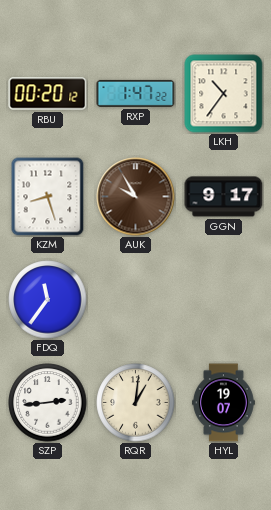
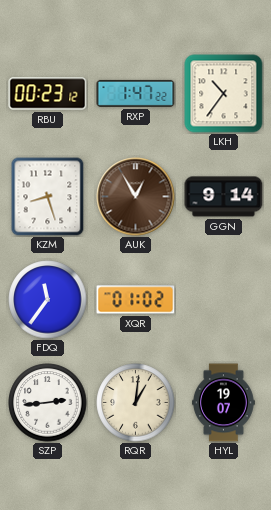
RBU: 00:20 -> 00:23
AUK: 9:55 -> 12:55
GGN: 9:17 -> 9:14
XQR: none -> 01:02
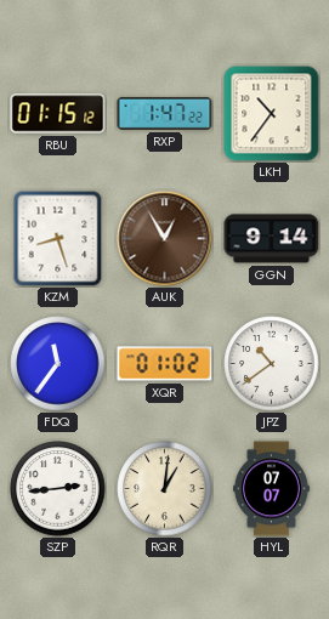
RBU: 00:23 -> 01:15
JPZ: none -> 10:39
HYL: 19:07 -> 07:07
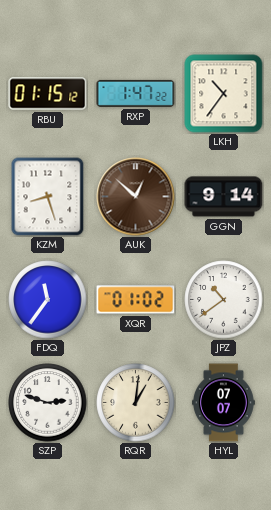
AUK: 12:55 -> 12:52
SZP: 2:44 -> 2:48
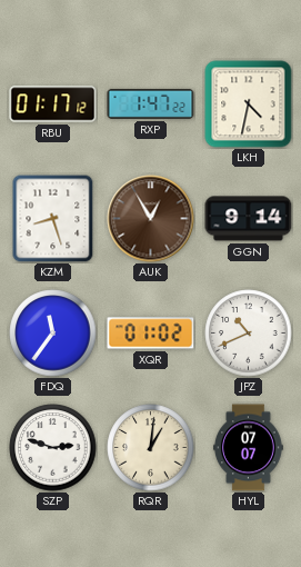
RBU: 01:15 -> 01:17
LKH: 10:36 -> 4:32
AUK: 12:52 -> 12:55
JPZ: 10:39 -> 10:41
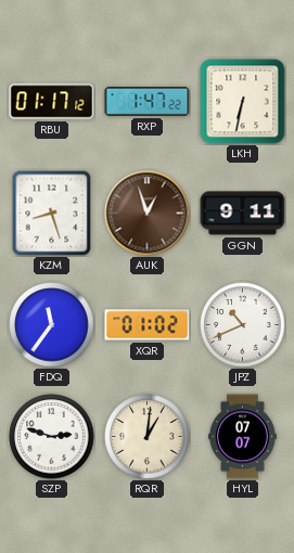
LKH: 4:32 -> 6:32
AUK: 12:55 -> 12:57
GGN: 9:14 -> 9:11
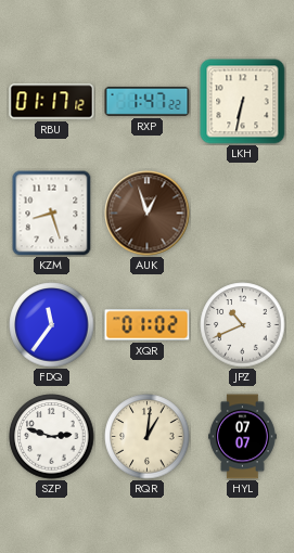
GGN: 9:11 -> none
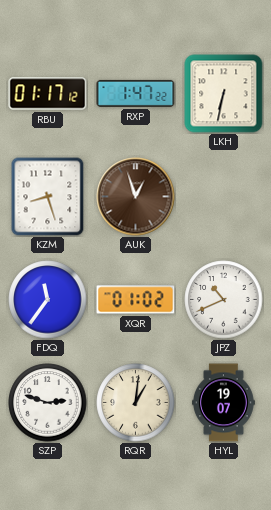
HYL: 07:07 -> 19:07
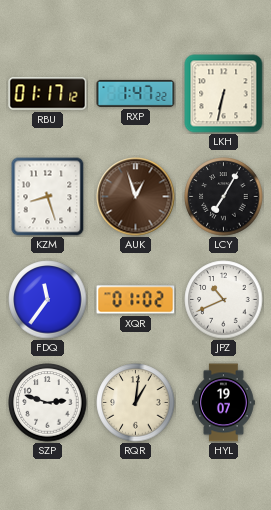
LCY: none -> 7:05
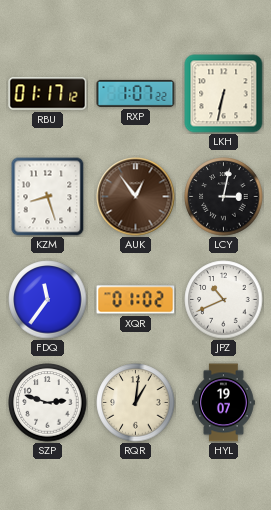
RXP: 1:47 -> 1:07
AUK: 12:57 -> 12:54
LCY: 7:05 -> 3:02
